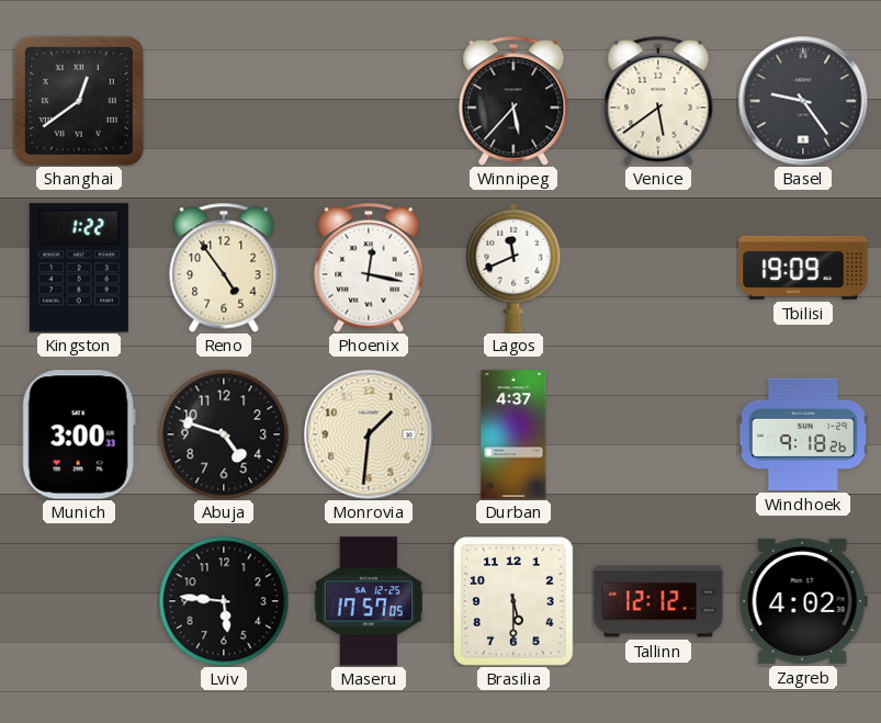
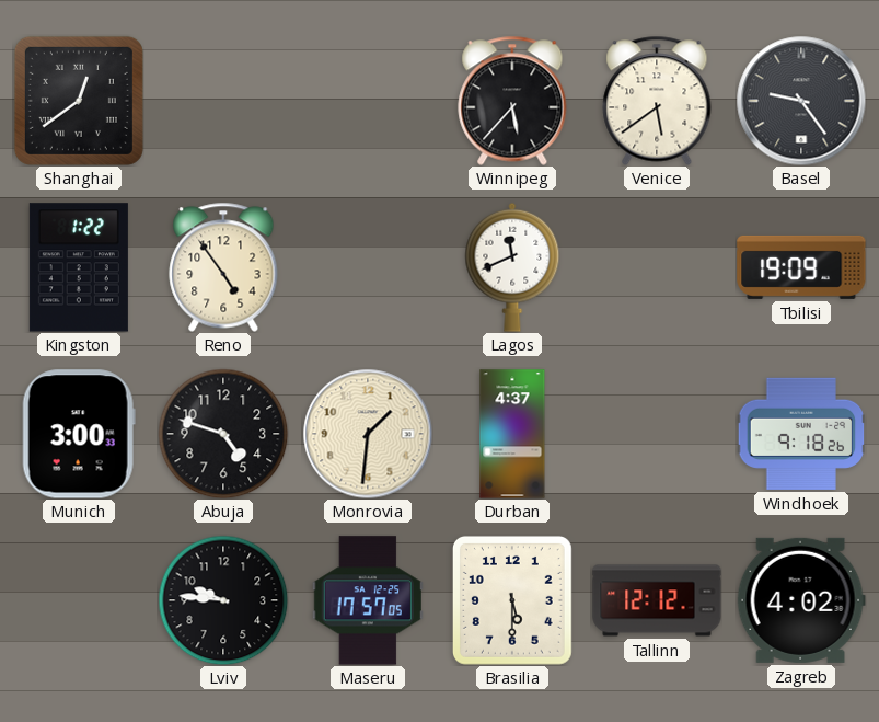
Phoenix: 12:17 -> none
Lviv: 5:46 -> 9:46
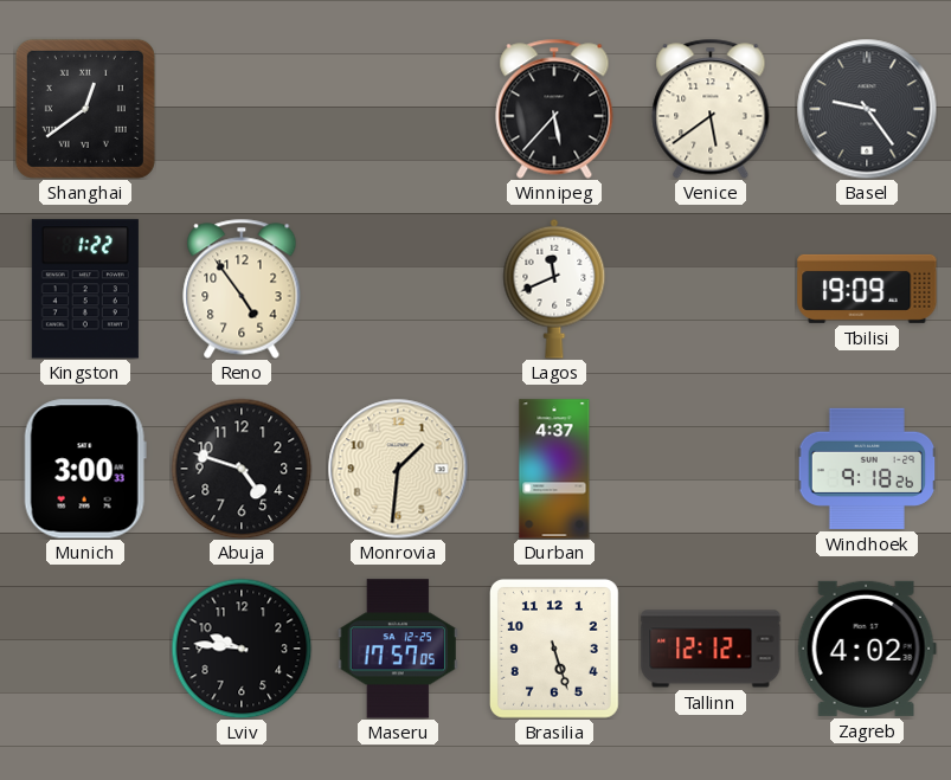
Brasilia: 5:30 -> 5:27
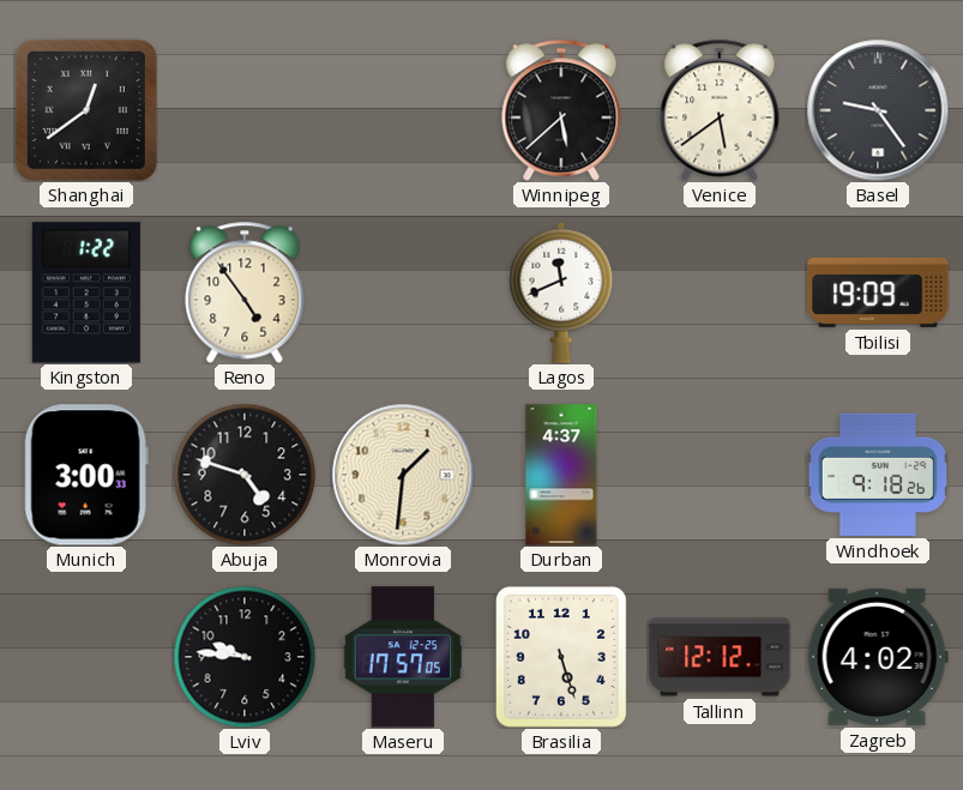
Winnipeg: 5:37 -> 5:38
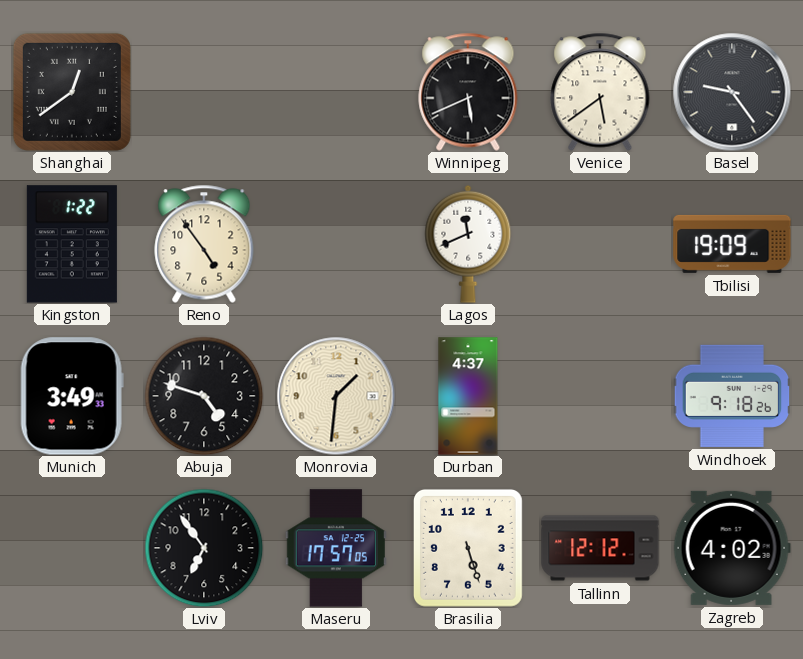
Winnipeg: 5:38 -> 5:41
Munich: 3:00 -> 3:49
Lviv: 9:46 -> 6:54
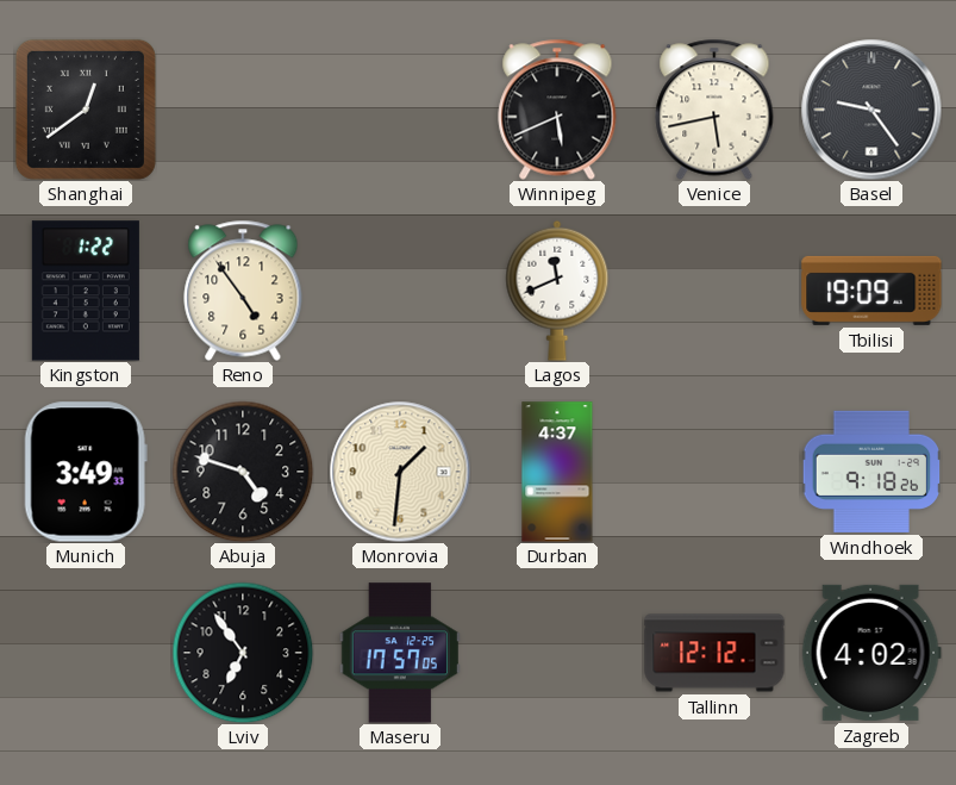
Venice: 5:39 -> 5:43
Brasilia: 5:27 -> none
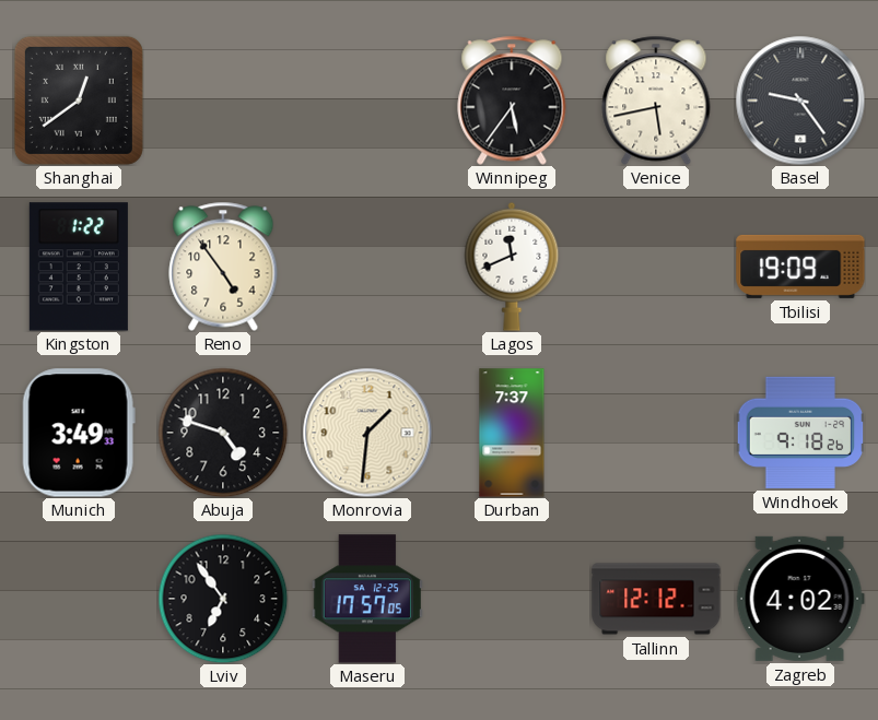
Winnipeg: 5:41 -> 5:36
Durban: 4:37 -> 7:37
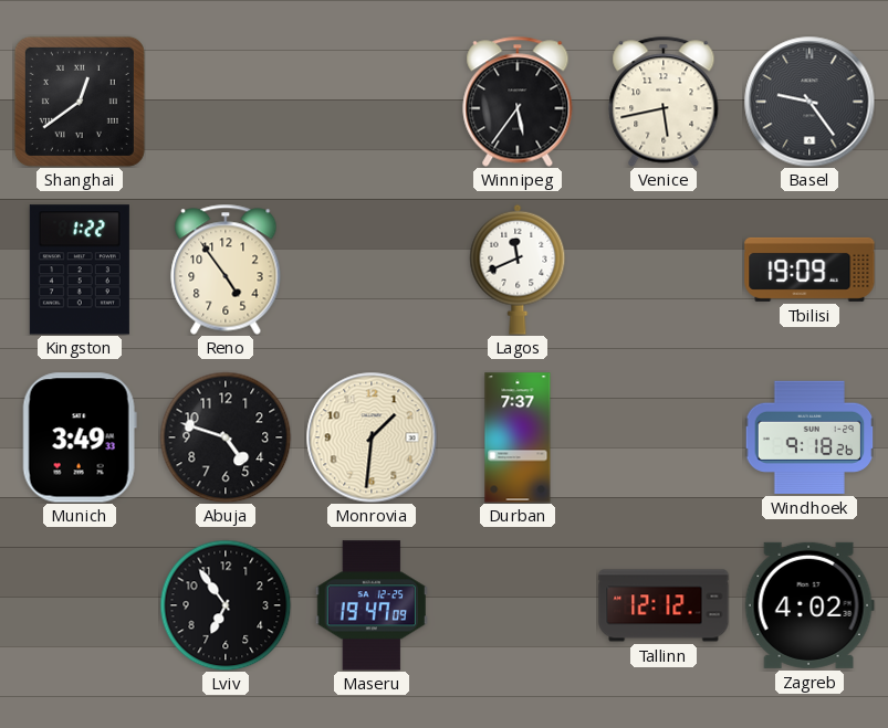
Maseru: 17:57 -> 19:47
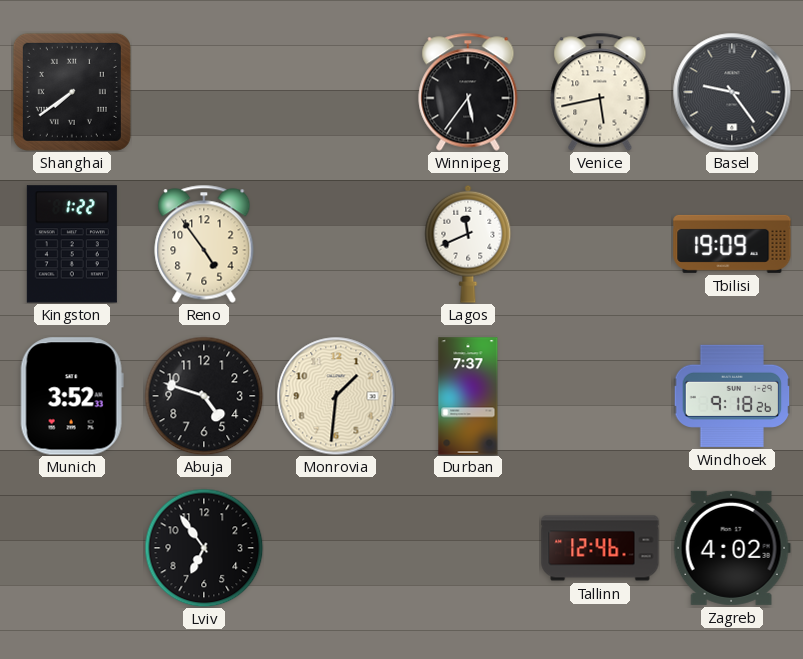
Shanghai: 12:39 -> 7:39
Munich: 3:49 -> 3:52
Maseru: 19:47 -> none
Tallinn: 12:12 -> 12:46
